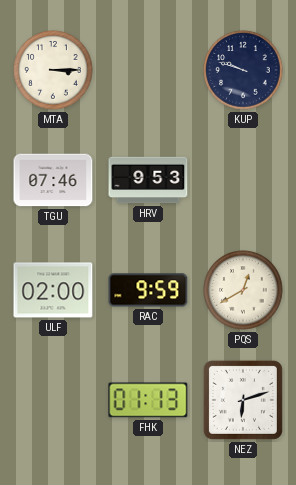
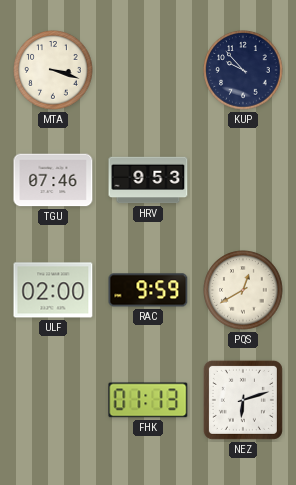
MTA: 3:15 -> 3:18
KUP: 9:48 -> 9:53
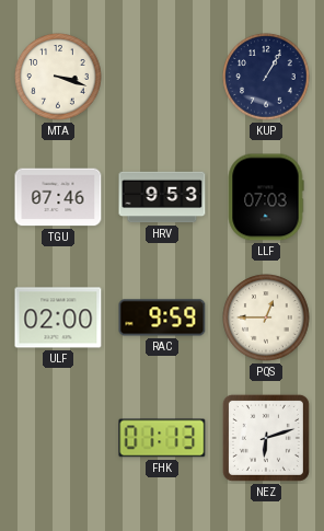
KUP: 9:53 -> 1:05
LLF: none -> 07:03
PQS: 12:40 -> 12:45
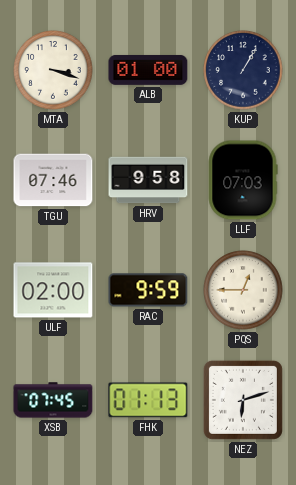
ALB: none -> 01:00
HRV: 9:53 -> 9:58
XSB: none -> 07:45
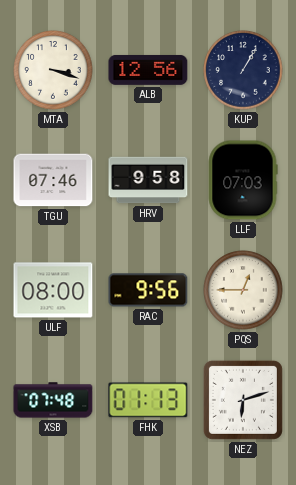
ALB: 01:00 -> 12:56
ULF: 02:00 -> 08:00
RAC: 9:59 -> 9:56
XSB: 07:45 -> 07:48
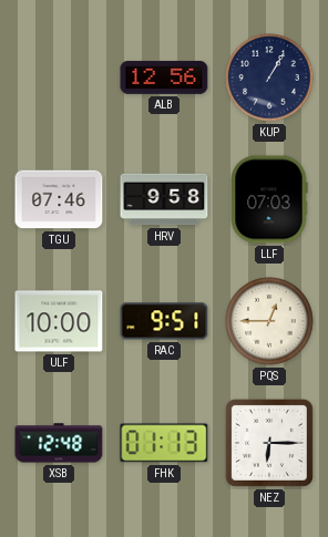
MTA: 3:18 -> none
ULF: 08:00 -> 10:00
RAC: 9:56 -> 9:51
XSB: 07:48 -> 12:48
NEZ: 6:12 -> 6:15
